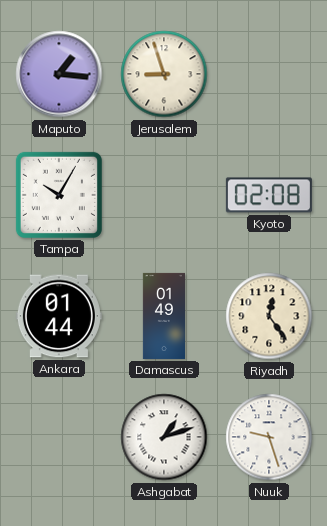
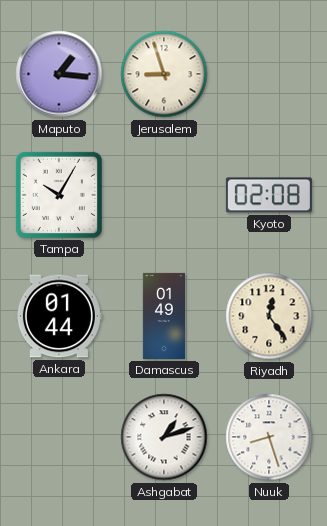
Nuuk: 9:27 -> 8:27
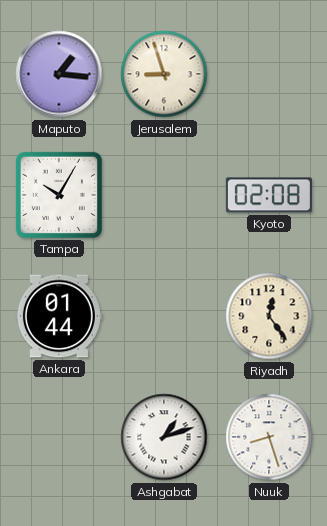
Damascus: 01:49 -> none
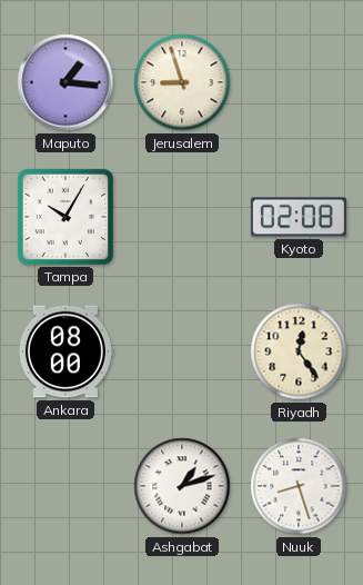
Ankara: 01:44 -> 08:00
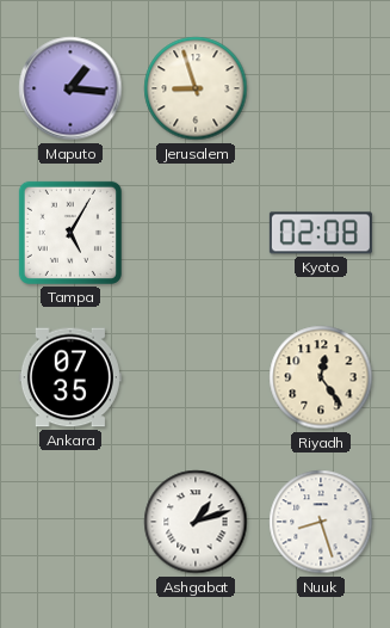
Tampa: 10:05 -> 5:05
Ankara: 08:00 -> 07:35
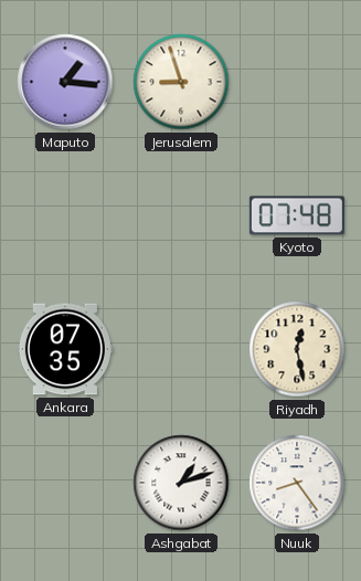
Tampa: 5:05 -> none
Kyoto: 02:08 -> 07:48
Riyadh: 12:24 -> 12:28
Nuuk: 8:27 -> 8:24
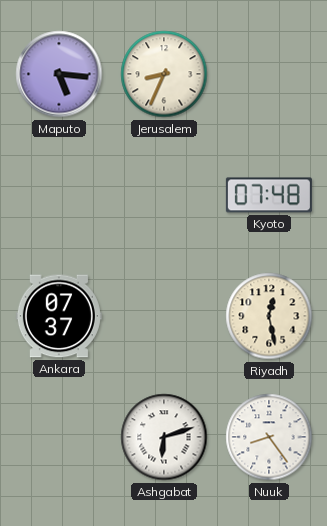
Maputo: 1:16 -> 5:16
Jerusalem: 8:57 -> 8:34
Ankara: 07:35 -> 07:37
Ashgabat: 1:12 -> 6:12
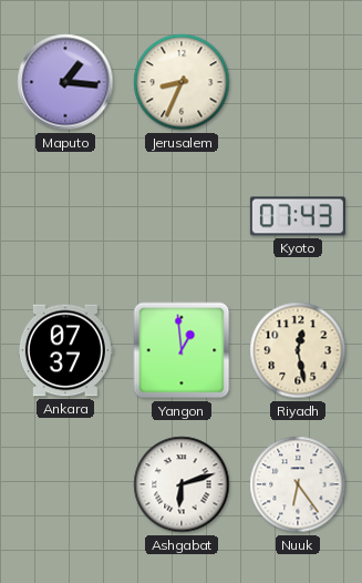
Maputo: 5:16 -> 1:16
Kyoto: 07:48 -> 07:43
Yangon: none -> 12:59
Nuuk: 8:24 -> 6:24
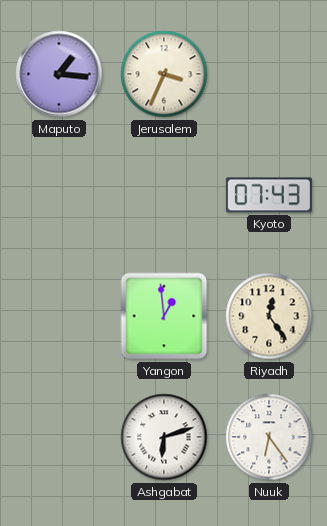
Jerusalem: 8:34 -> 3:34
Ankara: 07:37 -> none
Riyadh: 12:28 -> 12:24
